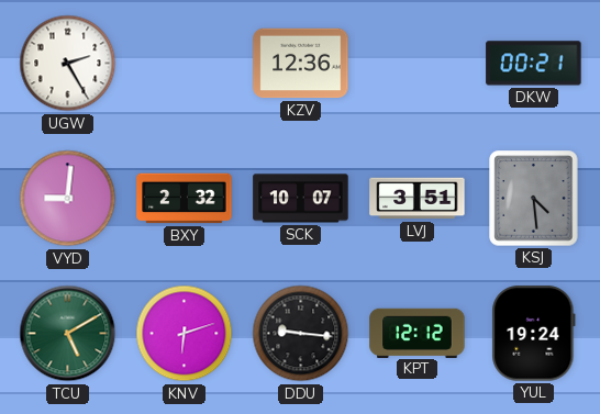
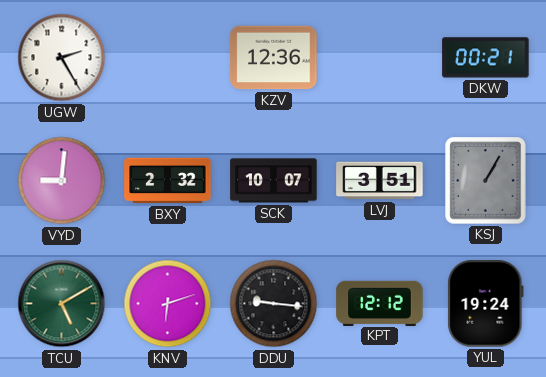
KSJ: 4:29 -> 1:05
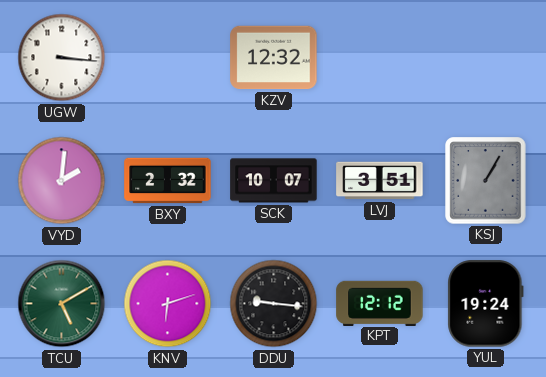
UGW: 2:25 -> 3:16
KZV: 12:36 -> 12:32
DKW: 00:21 -> none
VYD: 9:01 -> 2:01
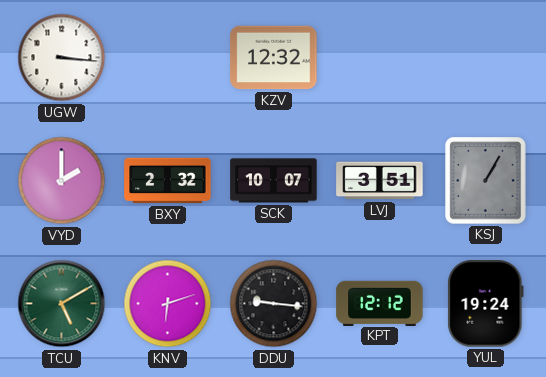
VYD: 2:01 -> 2:00
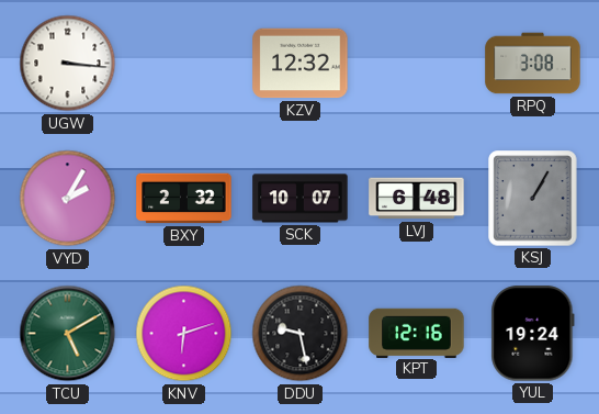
RPQ: none -> 3:08
VYD: 2:00 -> 2:05
LVJ: 3:51 -> 6:48
DDU: 9:16 -> 9:28
KPT: 12:12 -> 12:16
